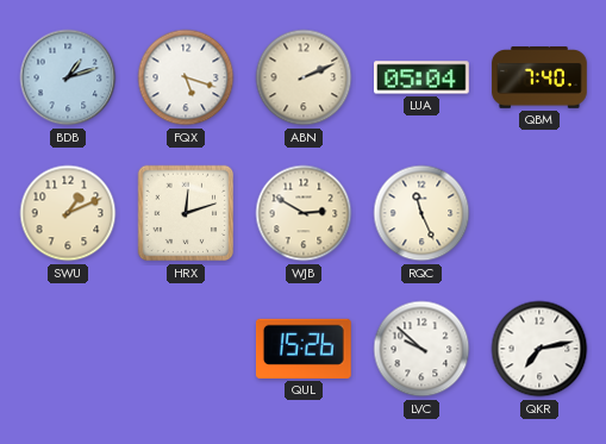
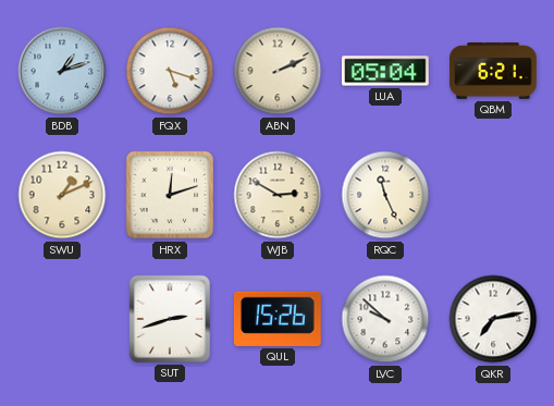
QBM: 7:40 -> 6:21
SUT: none -> 2:42
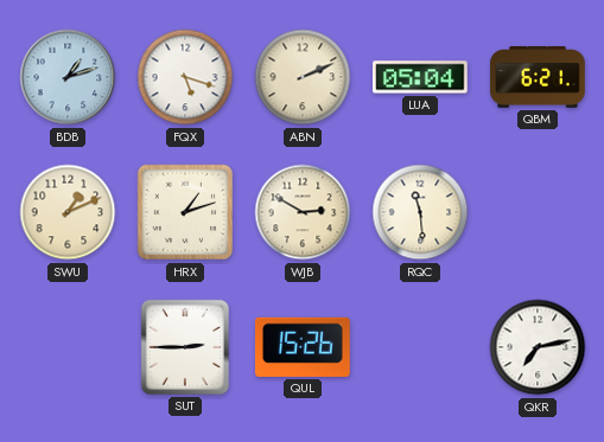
HRX: 12:12 -> 1:12
RQC: 11:26 -> 11:29
SUT: 2:42 -> 2:45
LVC: 9:52 -> none
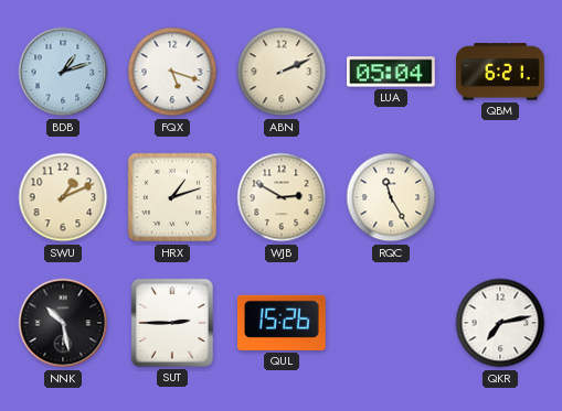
RQC: 11:29 -> 11:25
NNK: none -> 10:28
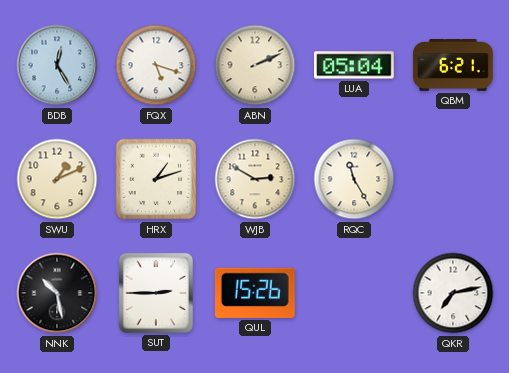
BDB: 1:12 -> 12:25
